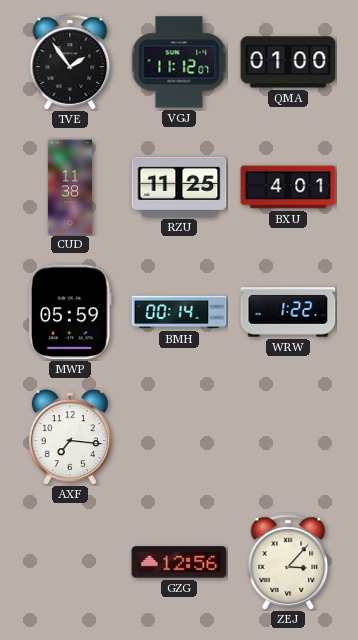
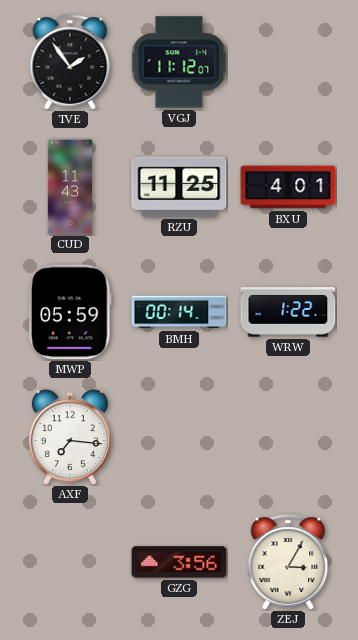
QMA: 01:00 -> none
CUD: 11:38 -> 11:43
GZG: 12:56 -> 3:56
ZEJ: 3:07 -> 3:05
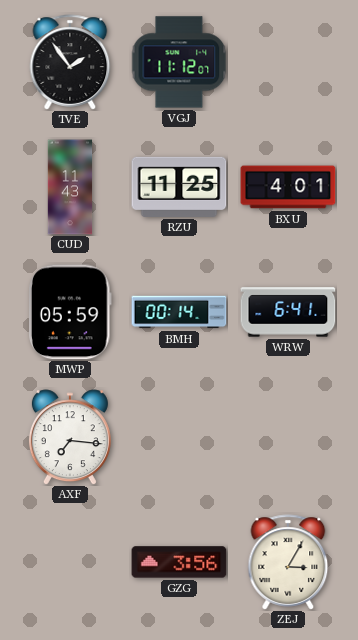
WRW: 1:22 -> 6:41
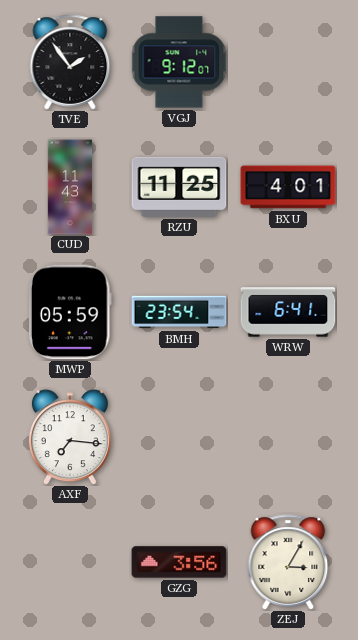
VGJ: 11:12 -> 9:12
BMH: 00:14 -> 23:54
